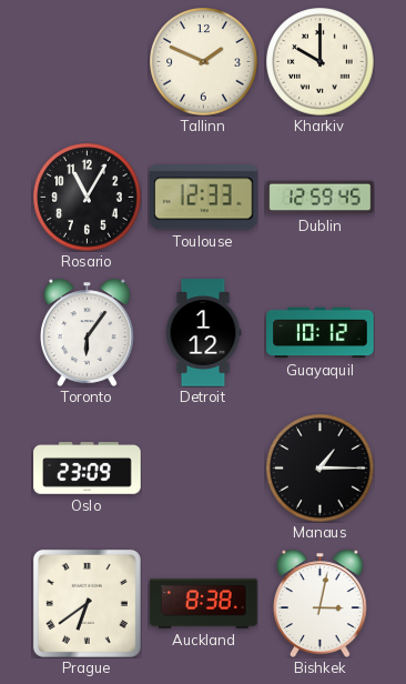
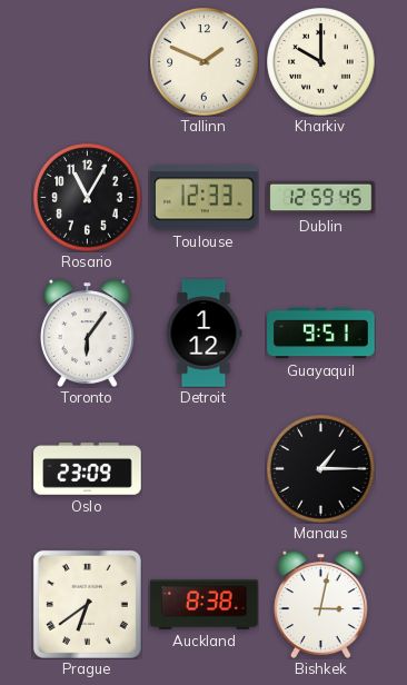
Guayaquil: 10:12 -> 9:51
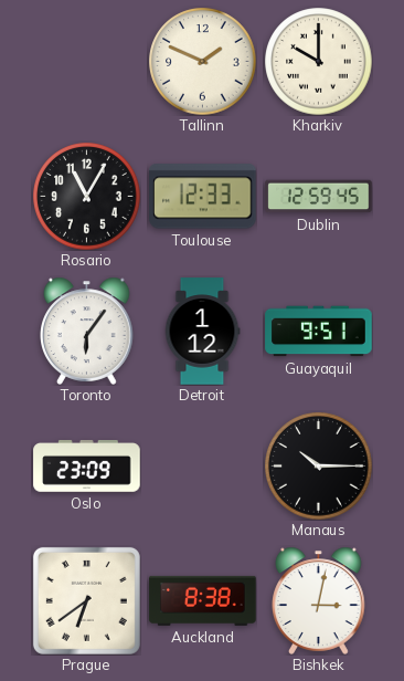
Manaus: 1:15 -> 10:15
